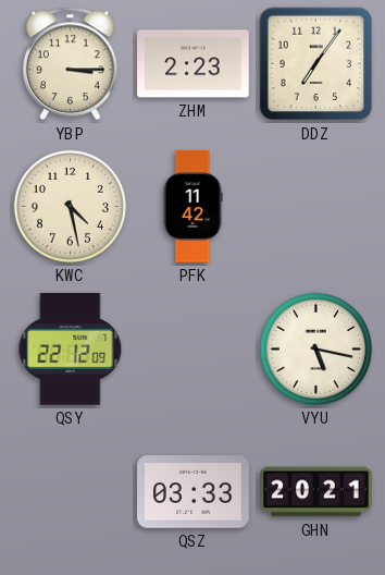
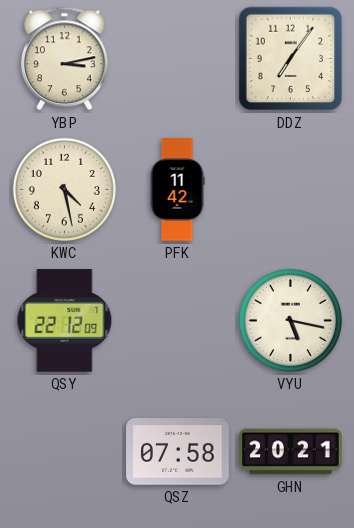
YBP: 3:15 -> 3:13
ZHM: 2:23 -> none
QSZ: 03:33 -> 07:58
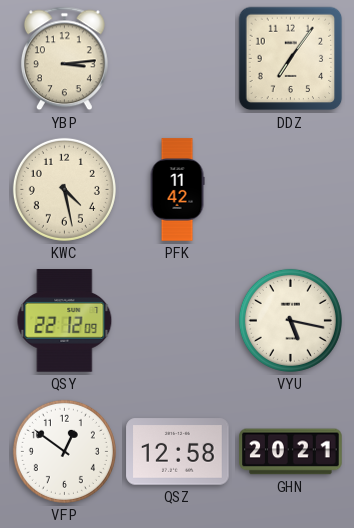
YBP: 3:13 -> 3:14
VFP: none -> 12:51
QSZ: 07:58 -> 12:58
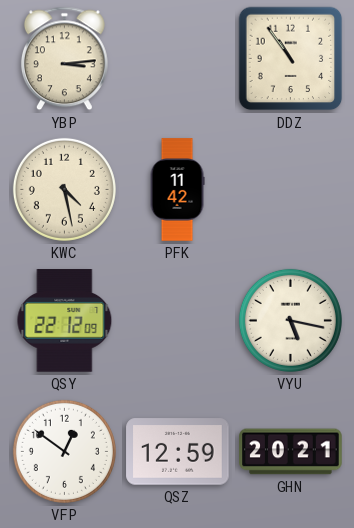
DDZ: 7:06 -> 10:54
QSZ: 12:58 -> 12:59
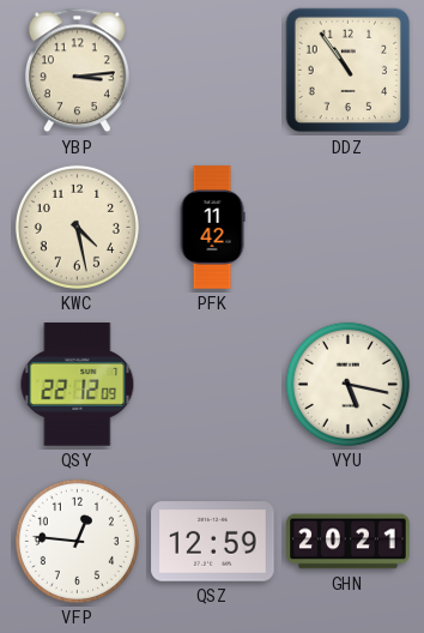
VFP: 12:51 -> 12:46
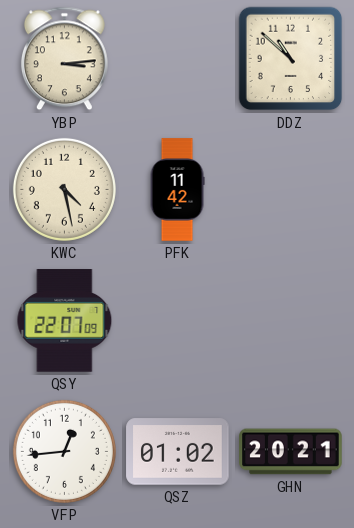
DDZ: 10:54 -> 10:52
QSY: 22:12 -> 22:07
VYU: 5:17 -> none
VFP: 12:46 -> 12:44
QSZ: 12:59 -> 01:02
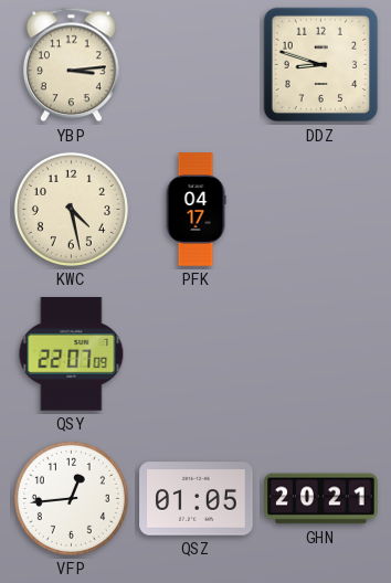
DDZ: 10:52 -> 8:48
PFK: 11:42 -> 04:17
QSZ: 01:02 -> 01:05
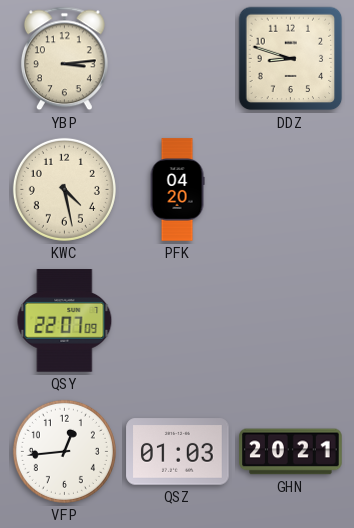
PFK: 04:17 -> 04:20
QSZ: 01:05 -> 01:03
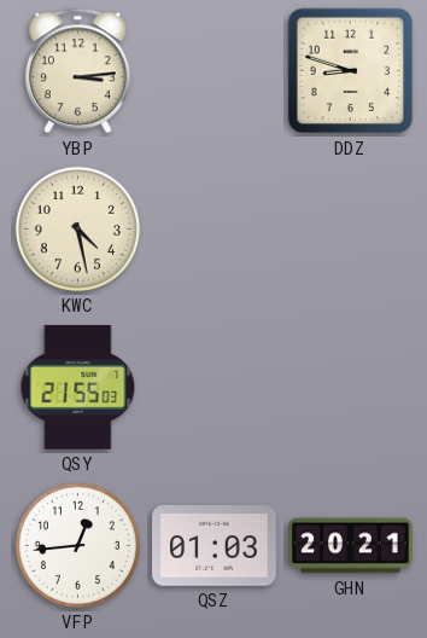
PFK: 04:20 -> none
QSY: 22:07 -> 21:55
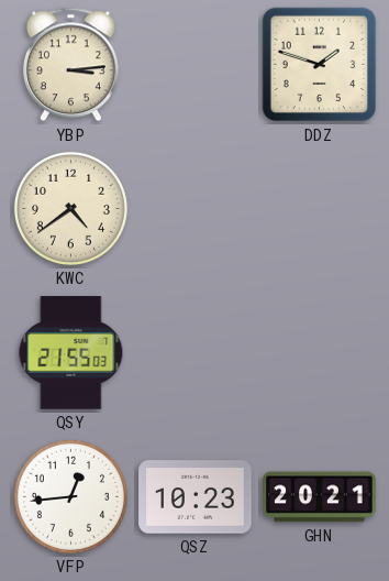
DDZ: 8:48 -> 1:48
KWC: 4:28 -> 4:39
QSZ: 01:03 -> 10:23
